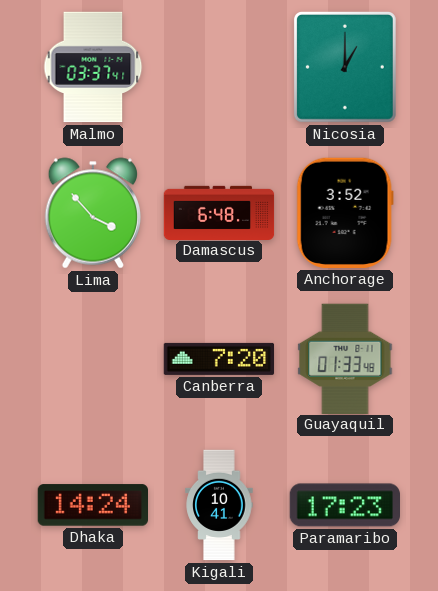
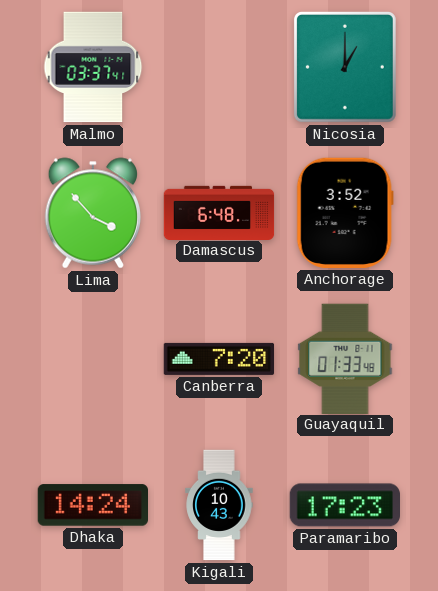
Kigali: 10:41 -> 10:43
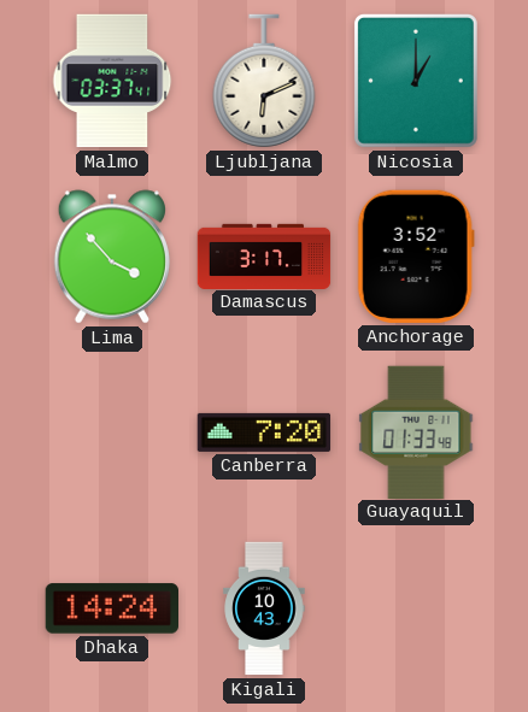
Ljubljana: none -> 6:11
Damascus: 6:48 -> 3:17
Paramaribo: 17:23 -> none
